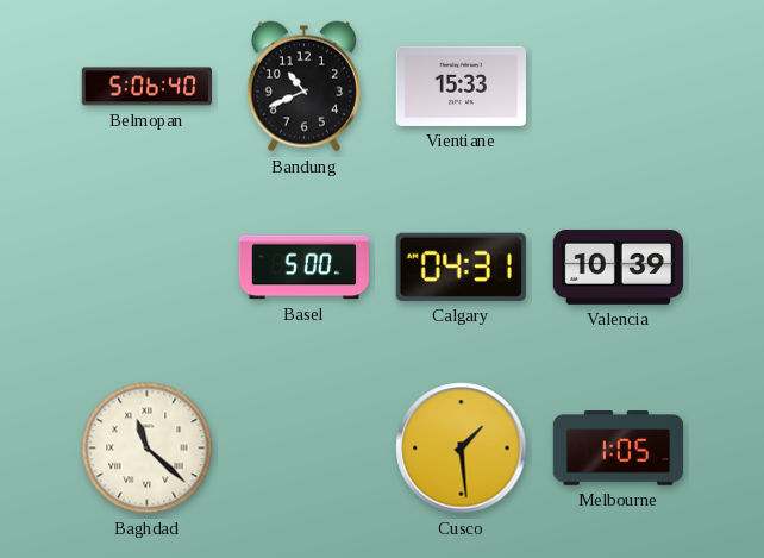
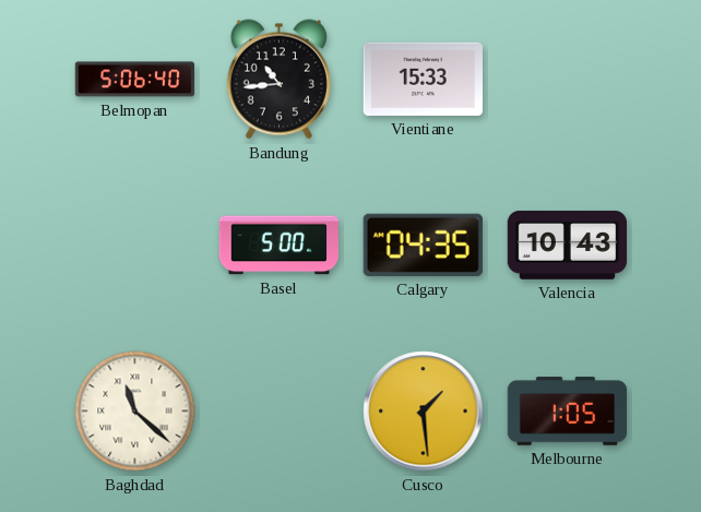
Bandung: 10:41 -> 10:44
Calgary: 04:31 -> 04:35
Valencia: 10:39 -> 10:43
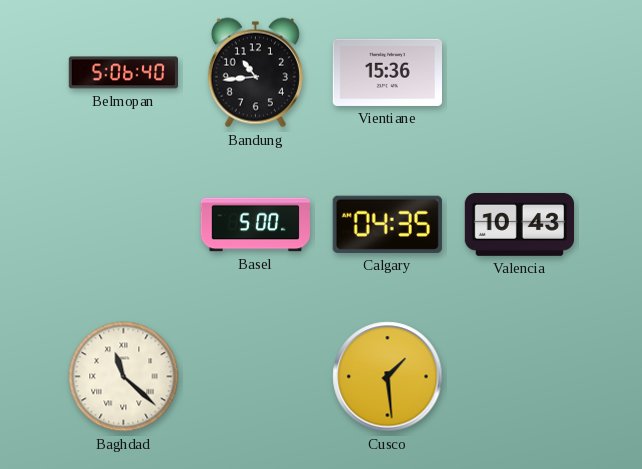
Vientiane: 15:33 -> 15:36
Melbourne: 1:05 -> none
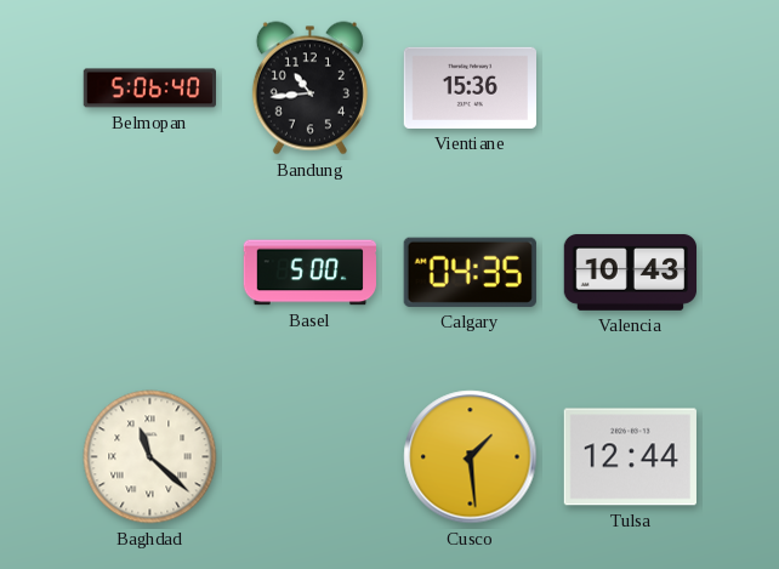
Tulsa: none -> 12:44
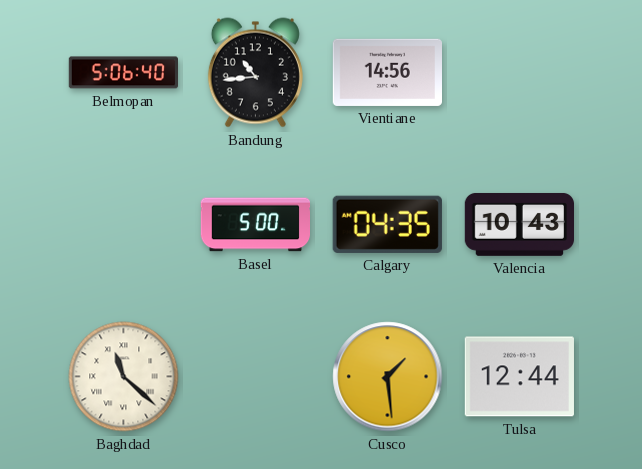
Vientiane: 15:36 -> 14:56
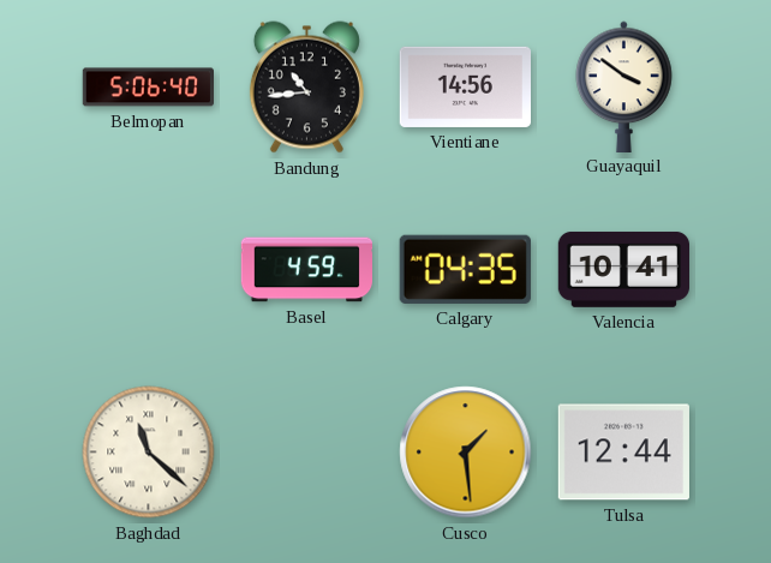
Guayaquil: none -> 3:51
Basel: 5:00 -> 4:59
Valencia: 10:43 -> 10:41
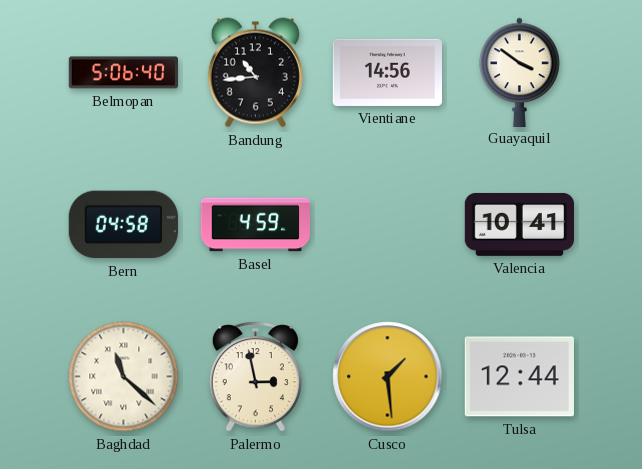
Bern: none -> 04:58
Calgary: 04:35 -> none
Palermo: none -> 2:58
